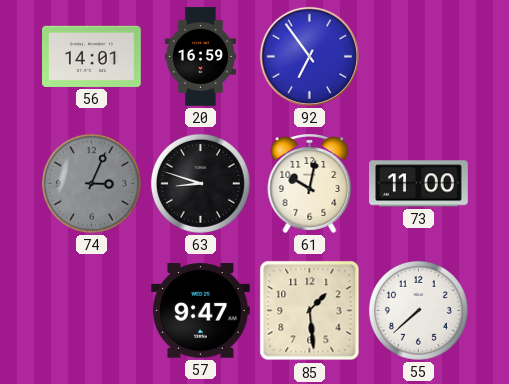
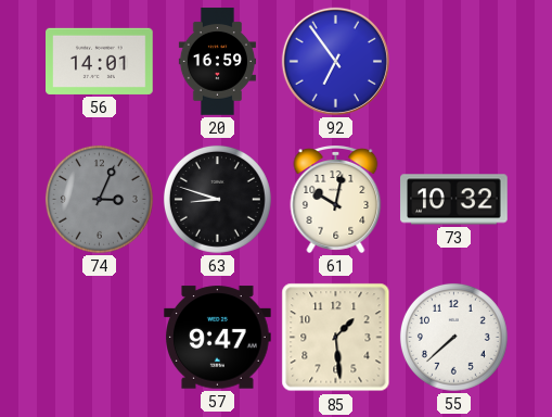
73: 11:00 -> 10:32
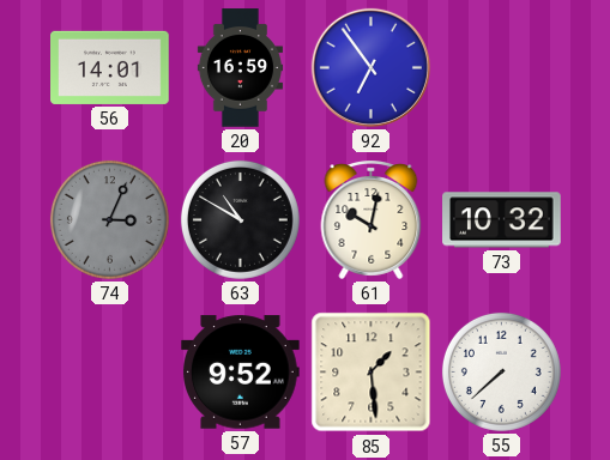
63: 8:48 -> 10:50
57: 9:47 -> 9:52
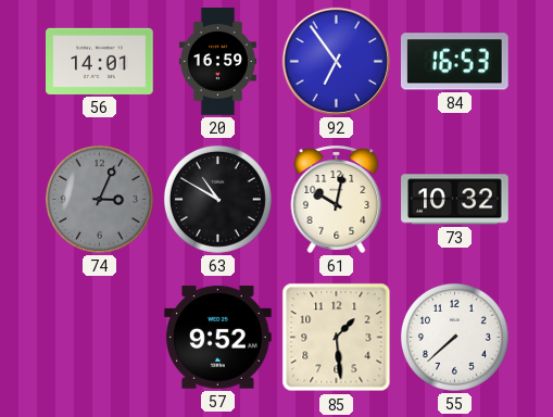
84: none -> 16:53
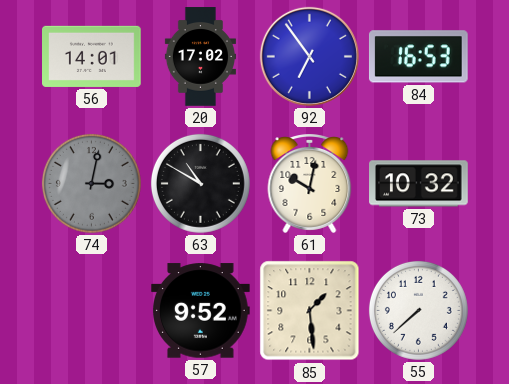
20: 16:59 -> 17:02
74: 3:04 -> 3:02
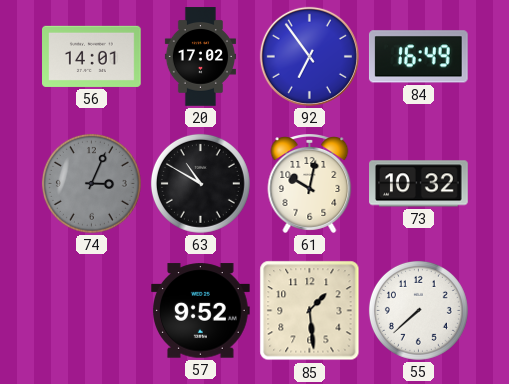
84: 16:53 -> 16:49
74: 3:02 -> 3:04
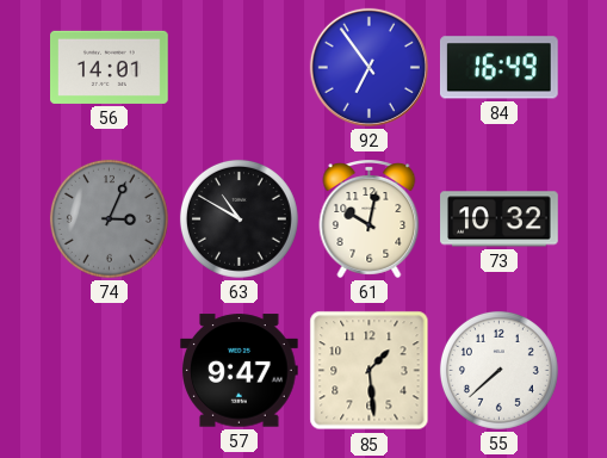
20: 17:02 -> none
57: 9:52 -> 9:47
